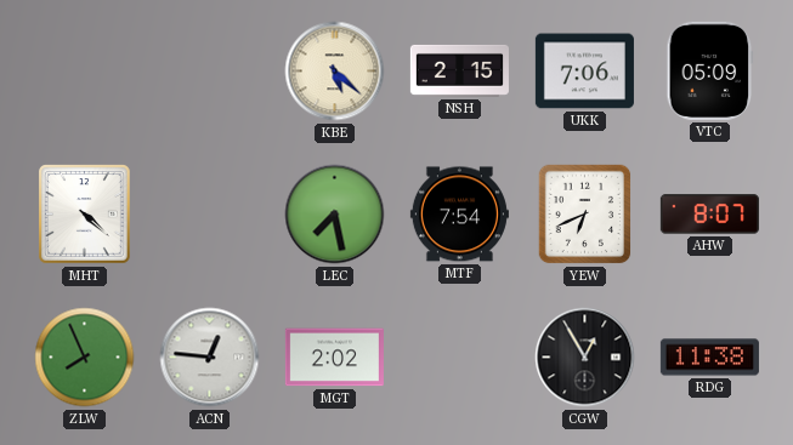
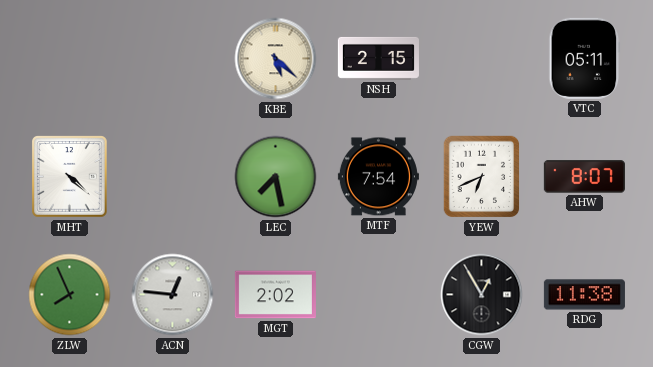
UKK: 7:06 -> none
VTC: 05:09 -> 05:11
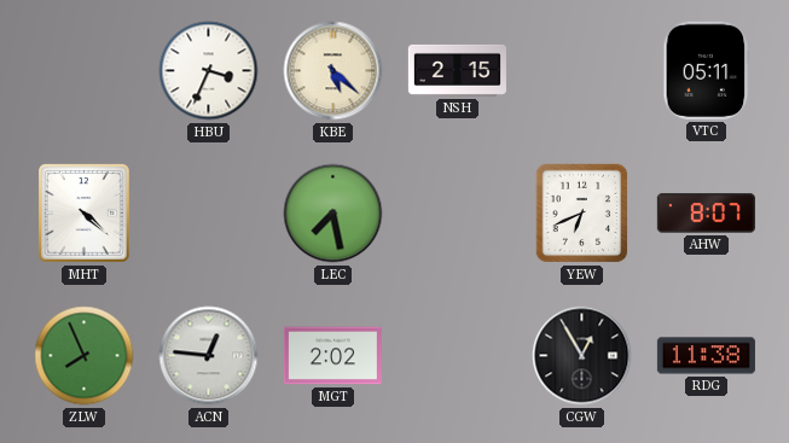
HBU: none -> 3:34
MTF: 7:54 -> none
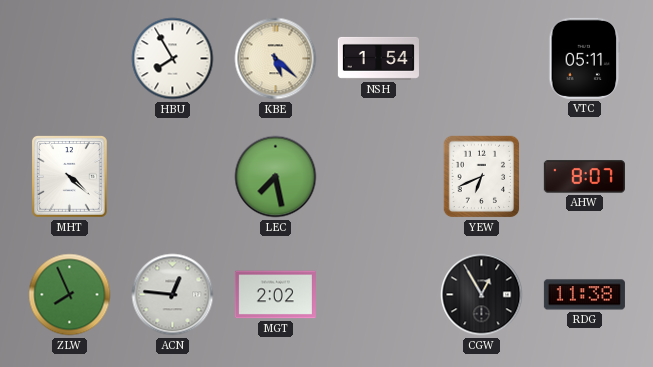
HBU: 3:34 -> 7:55
NSH: 2:15 -> 1:54
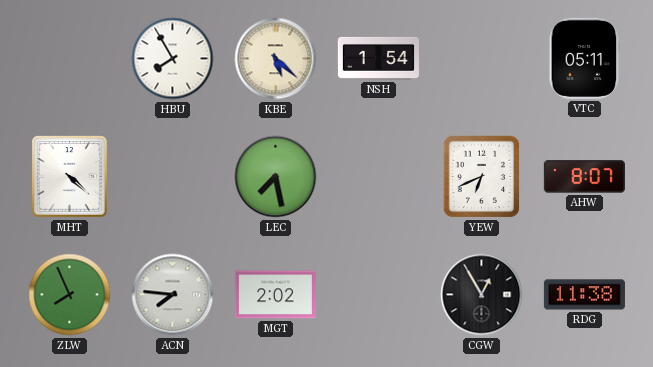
ACN: 12:46 -> 7:46
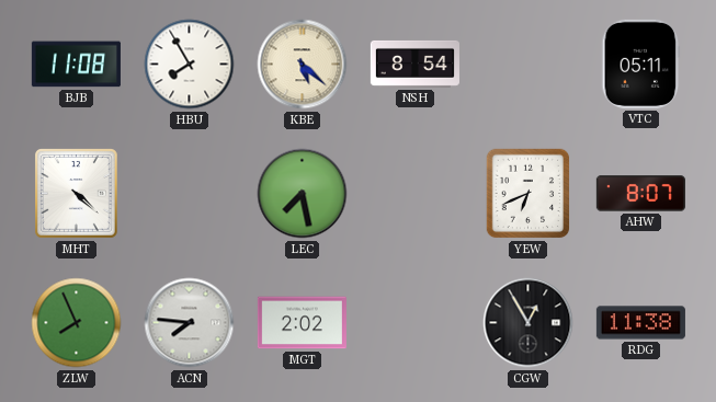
BJB: none -> 11:08
NSH: 1:54 -> 8:54
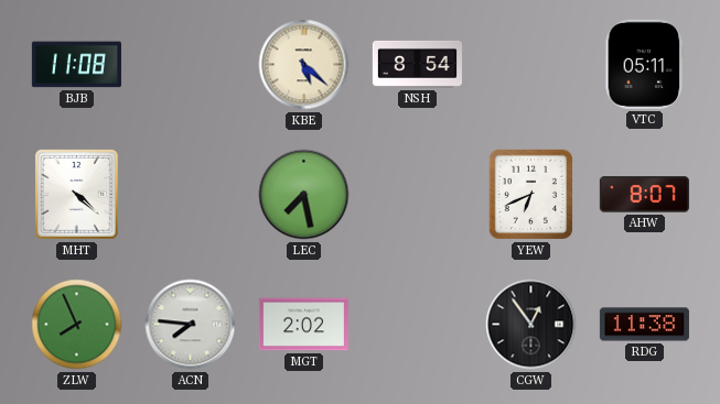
HBU: 7:55 -> none
CGW: 12:55 -> 12:54
